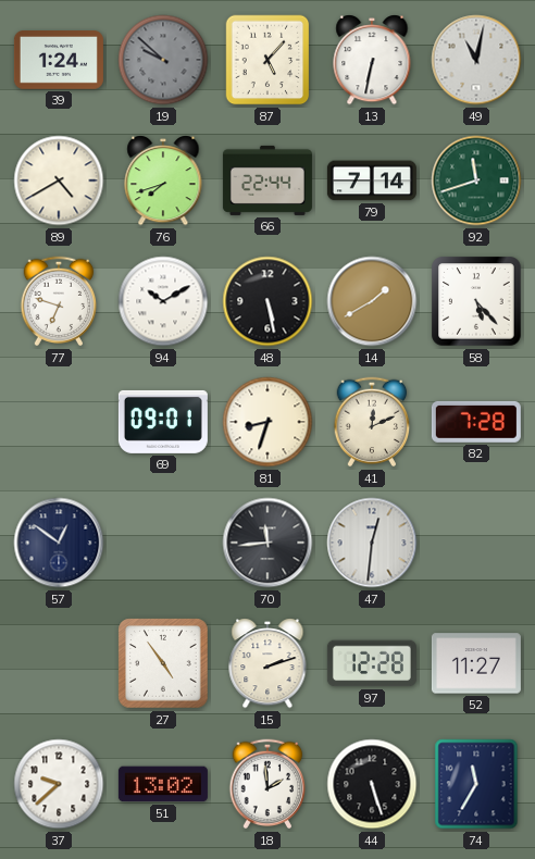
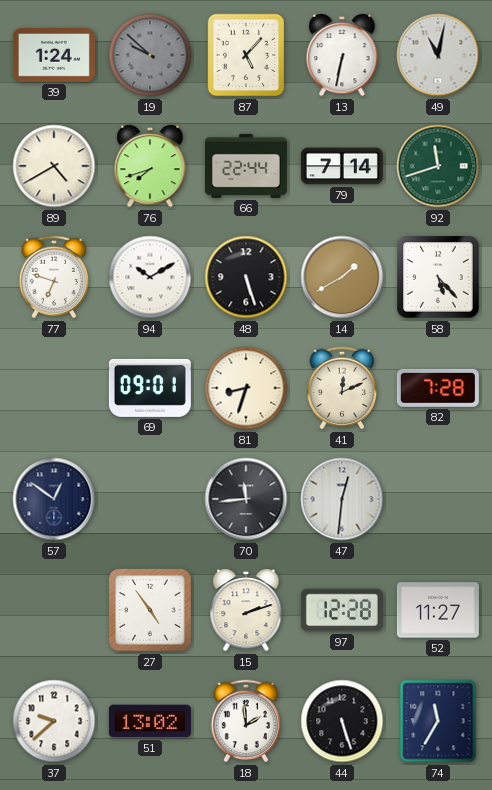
48: 5:28 -> 5:27
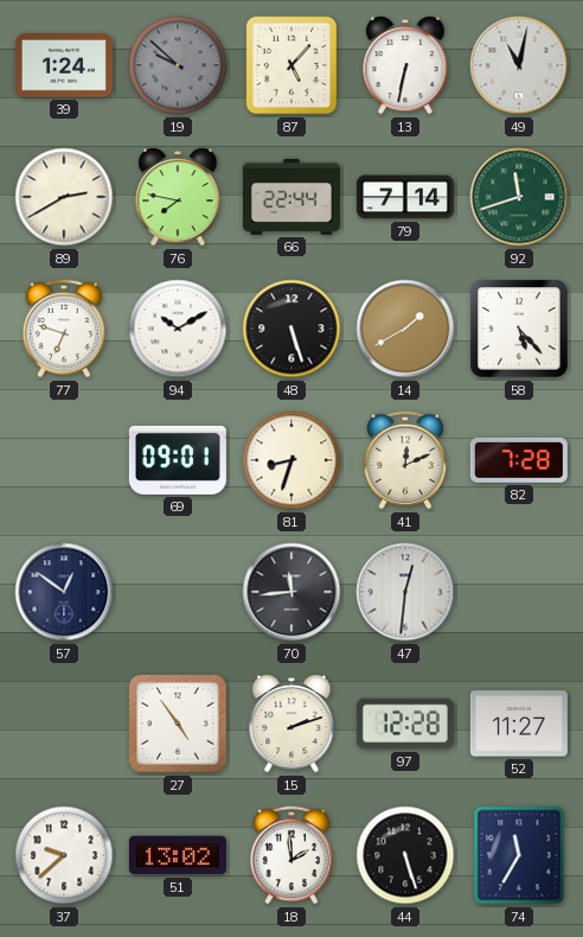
89: 4:40 -> 2:40
76: 7:42 -> 7:47
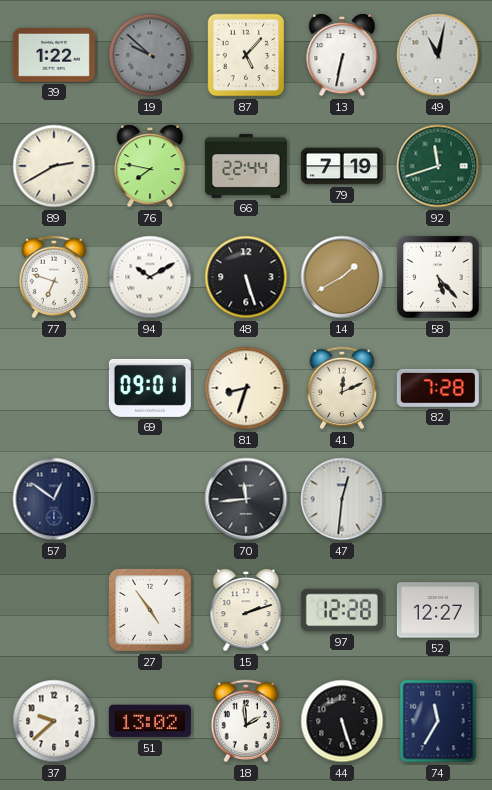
39: 1:24 -> 1:22
79: 7:14 -> 7:19
52: 11:27 -> 12:27
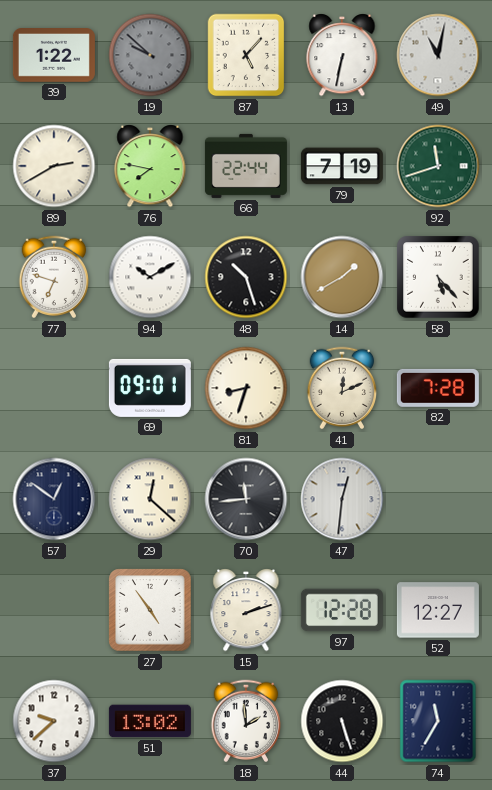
48: 5:27 -> 10:27
29: none -> 12:22
